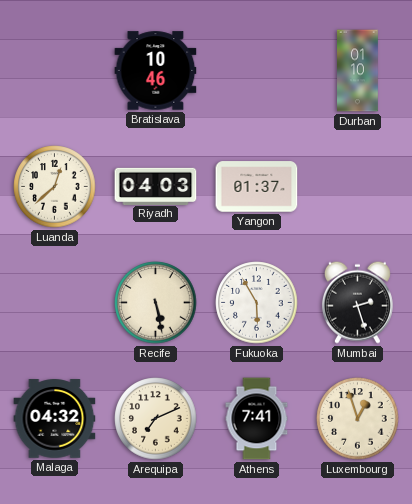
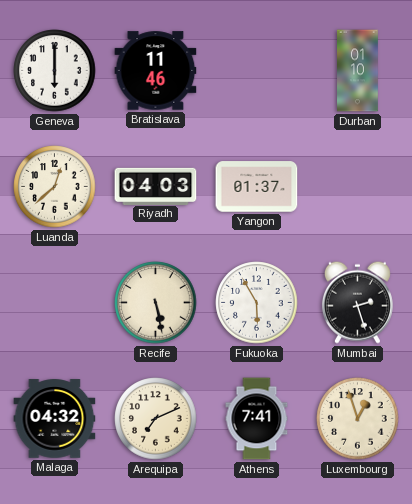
Geneva: none -> 6:00
Bratislava: 10:46 -> 11:46
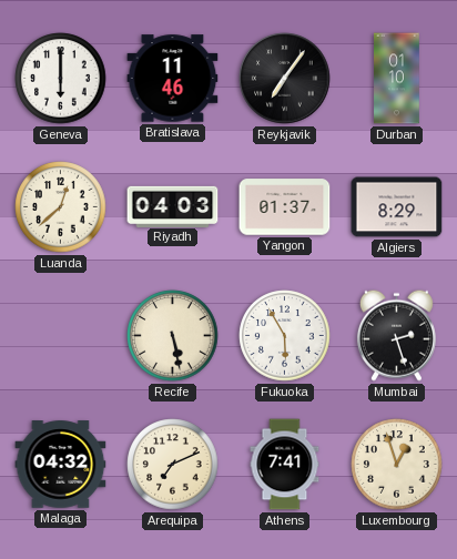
Reykjavik: none -> 7:06
Algiers: none -> 8:29
